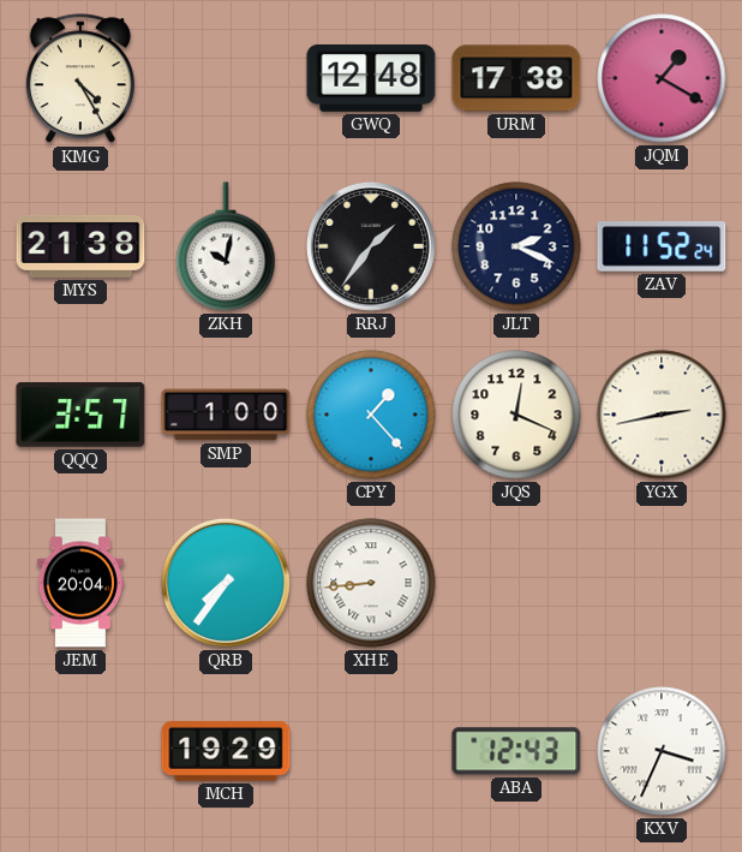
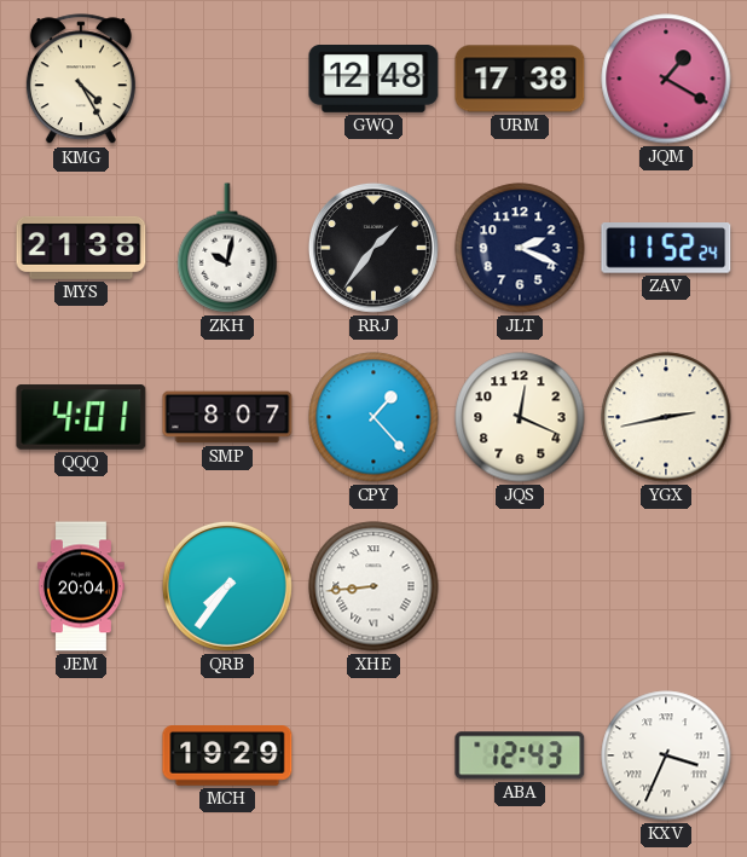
QQQ: 3:57 -> 4:01
SMP: 1:00 -> 8:07
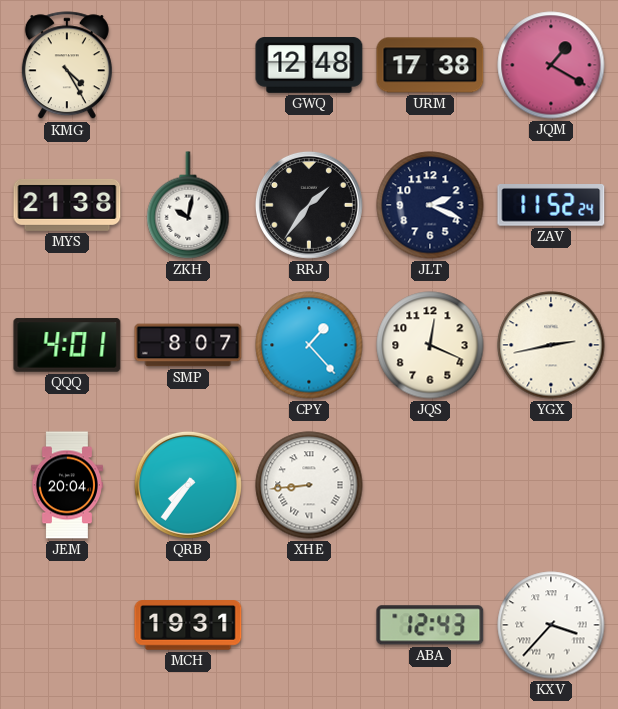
MCH: 19:29 -> 19:31
KXV: 3:34 -> 3:37
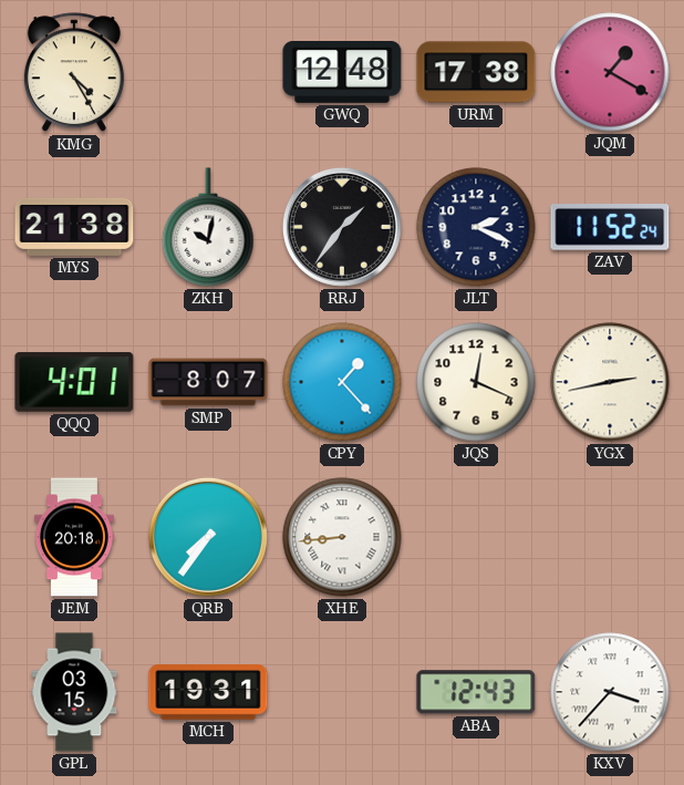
JEM: 20:04 -> 20:18
GPL: none -> 03:15
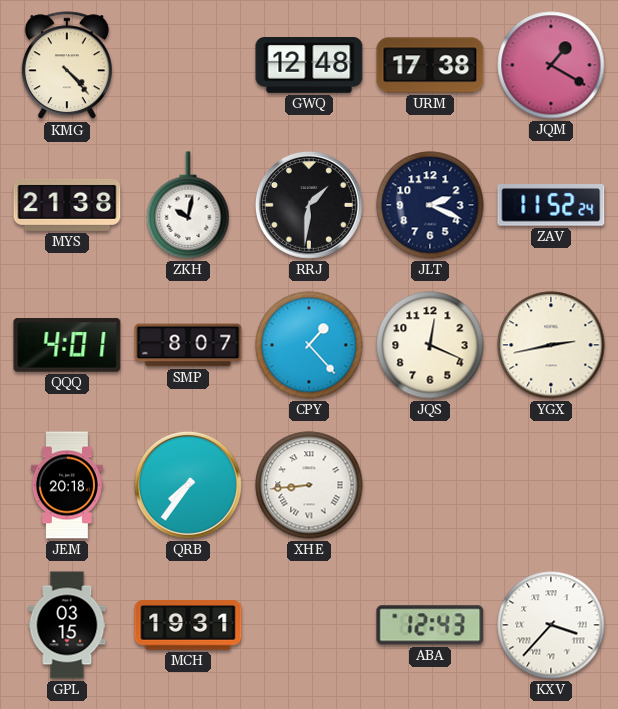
KMG: 4:25 -> 4:23
RRJ: 1:36 -> 1:31
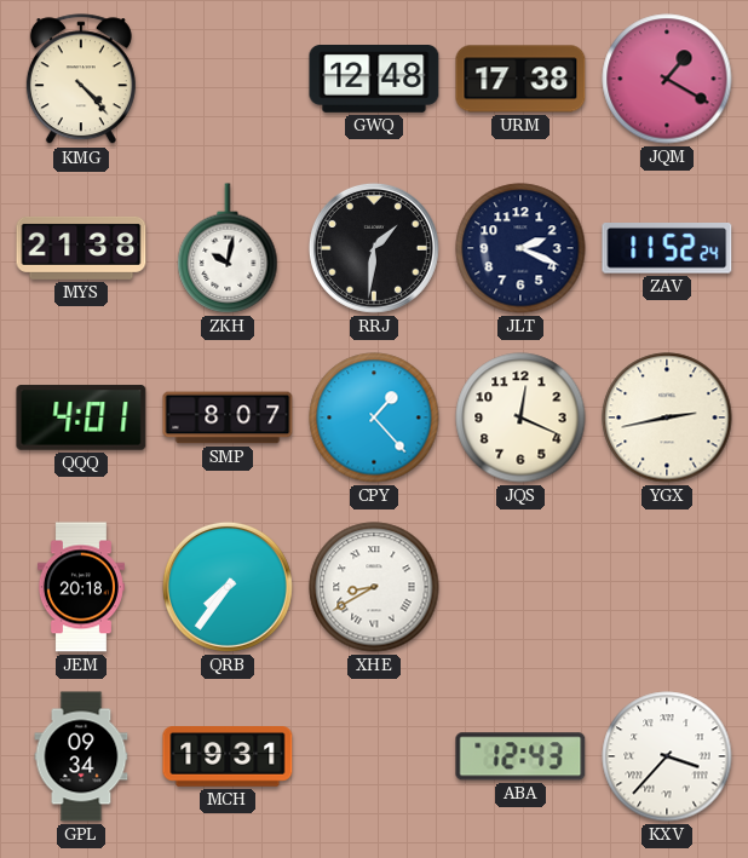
XHE: 8:44 -> 8:40
GPL: 03:15 -> 09:34
